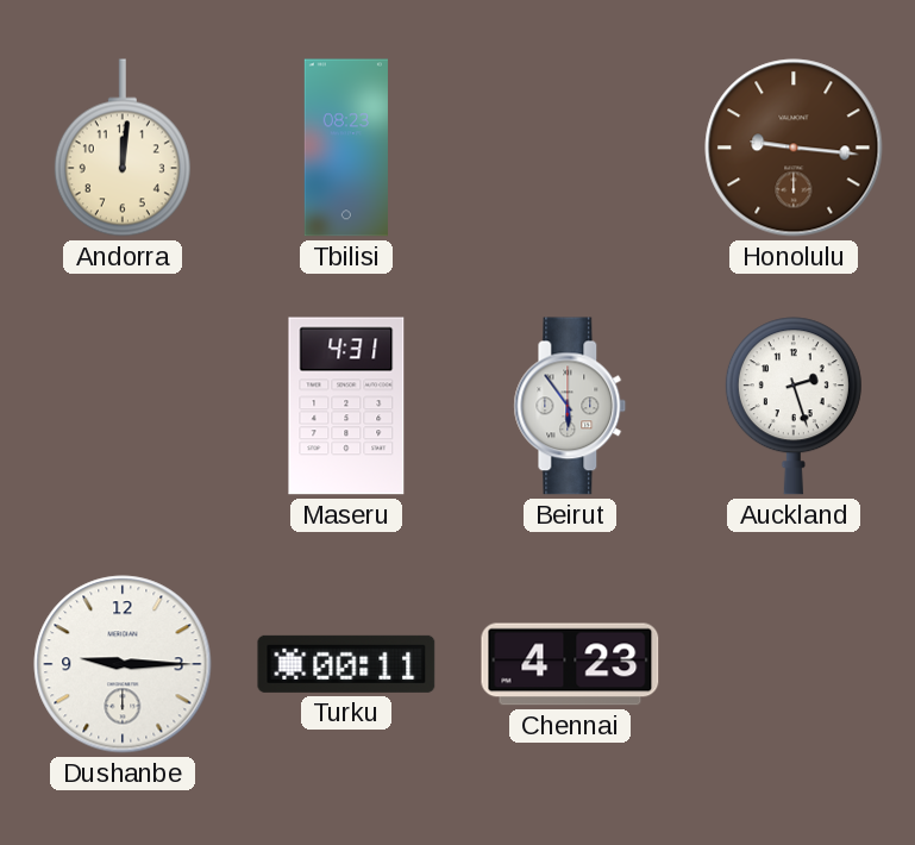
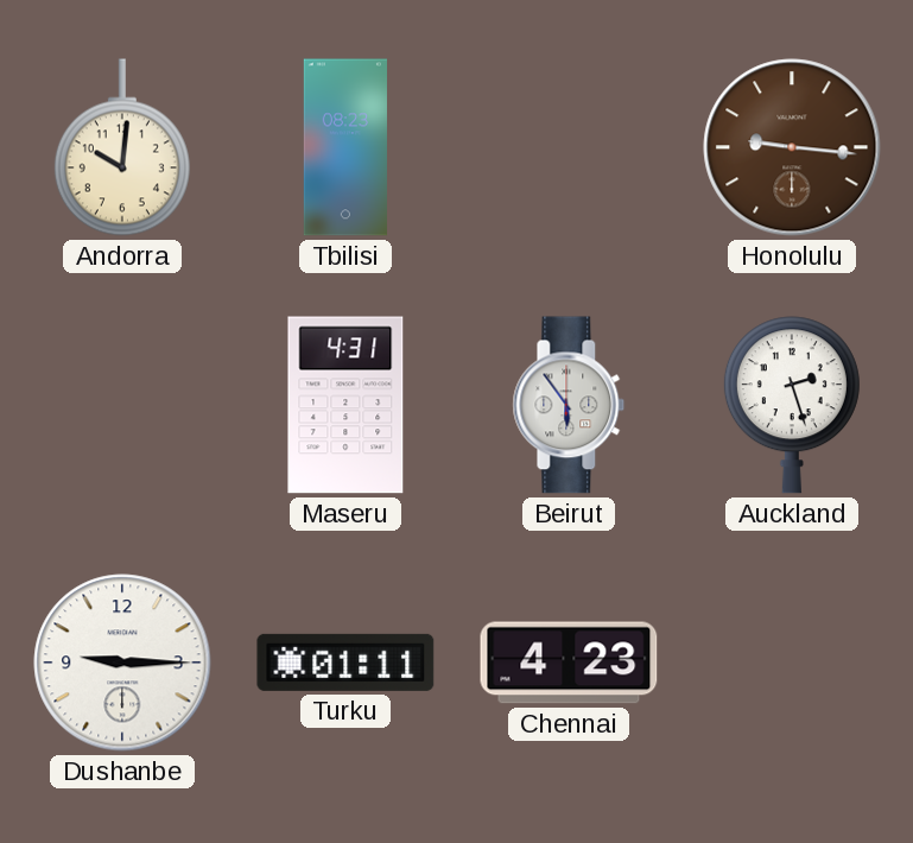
Andorra: 12:01 -> 10:01
Turku: 00:11 -> 01:11
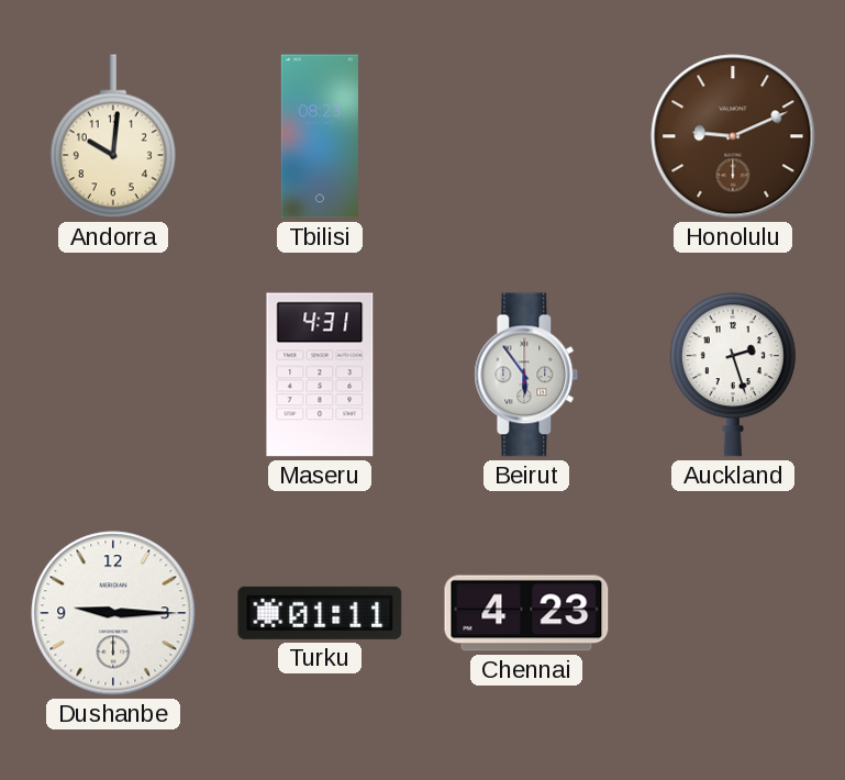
Honolulu: 9:16 -> 9:11
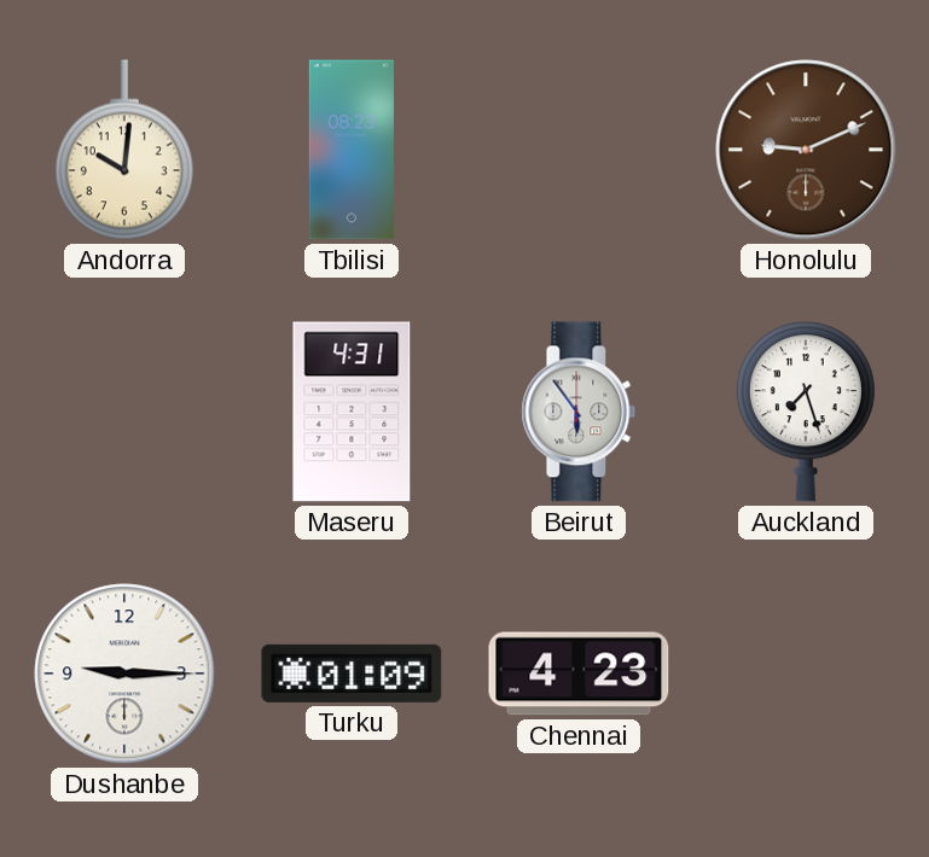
Auckland: 2:27 -> 7:27
Turku: 01:11 -> 01:09
